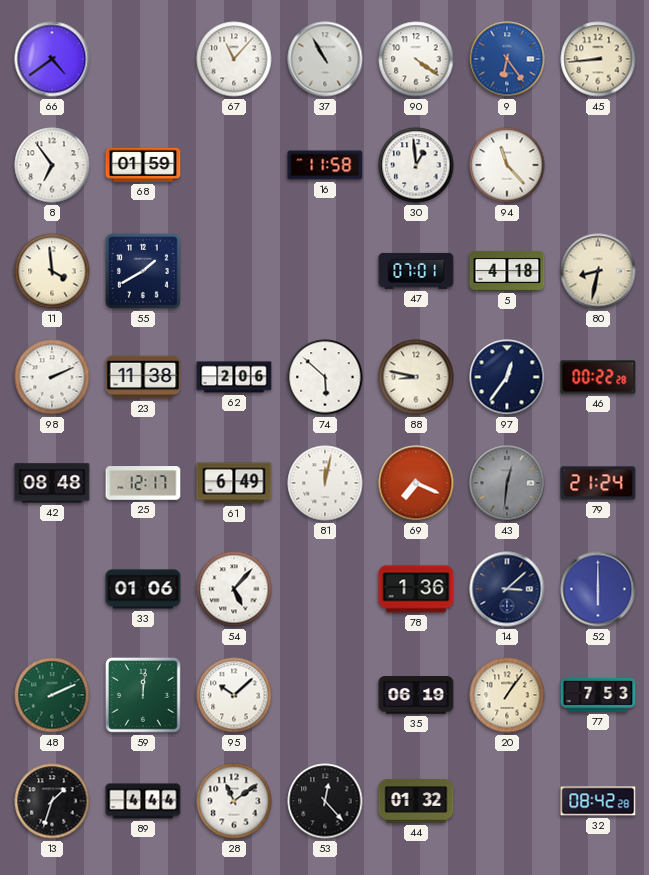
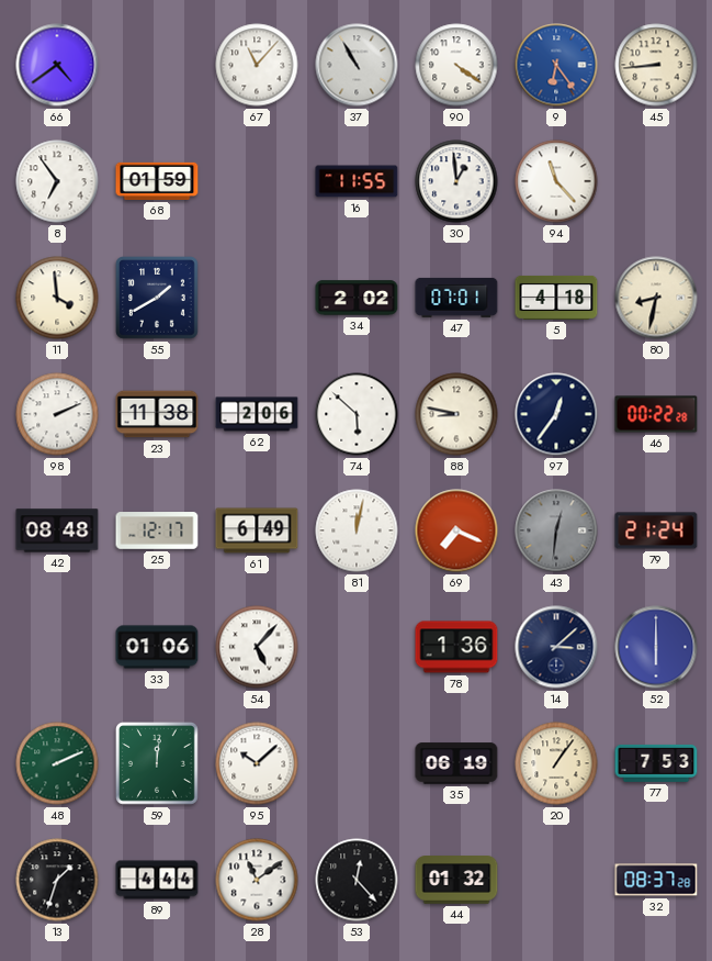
16: 11:58 -> 11:55
34: none -> 2:02
32: 08:42 -> 08:37
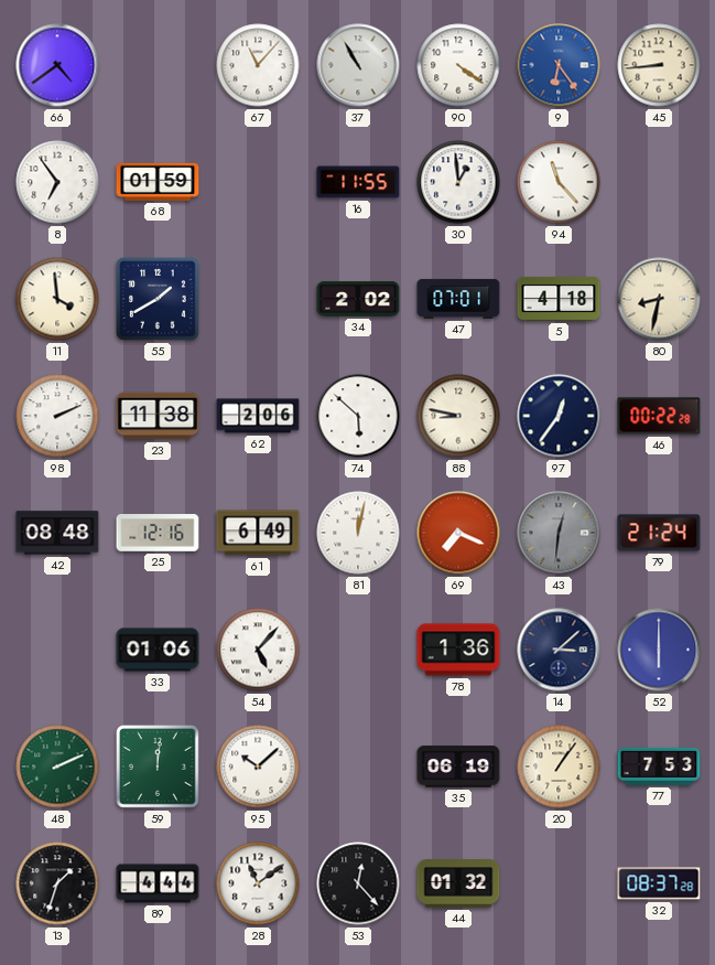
25: 12:17 -> 12:16
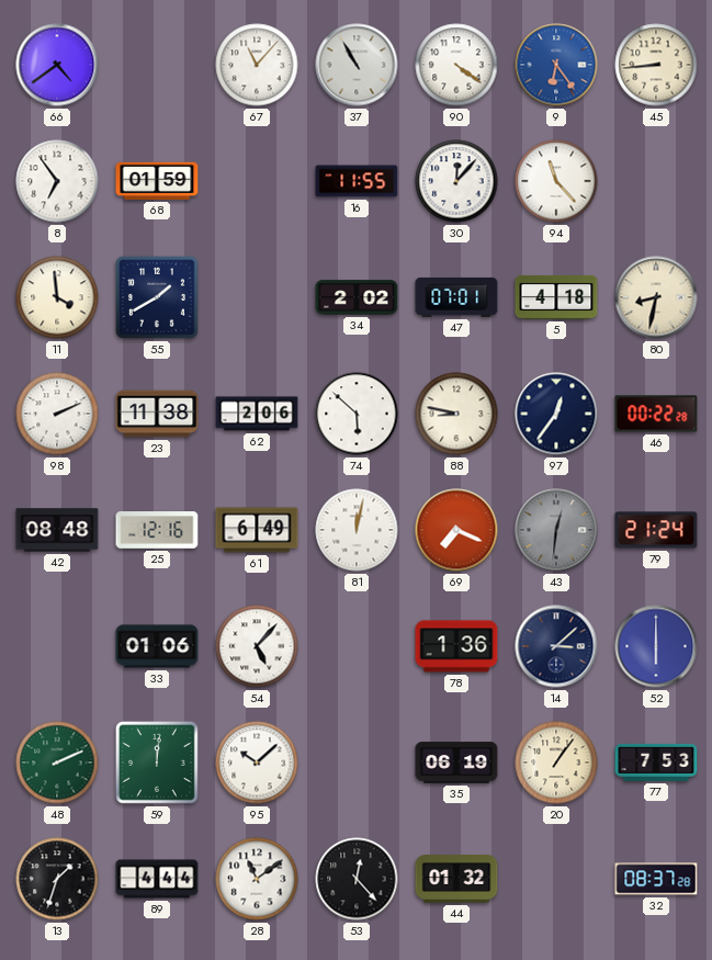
30: 12:59 -> 12:07
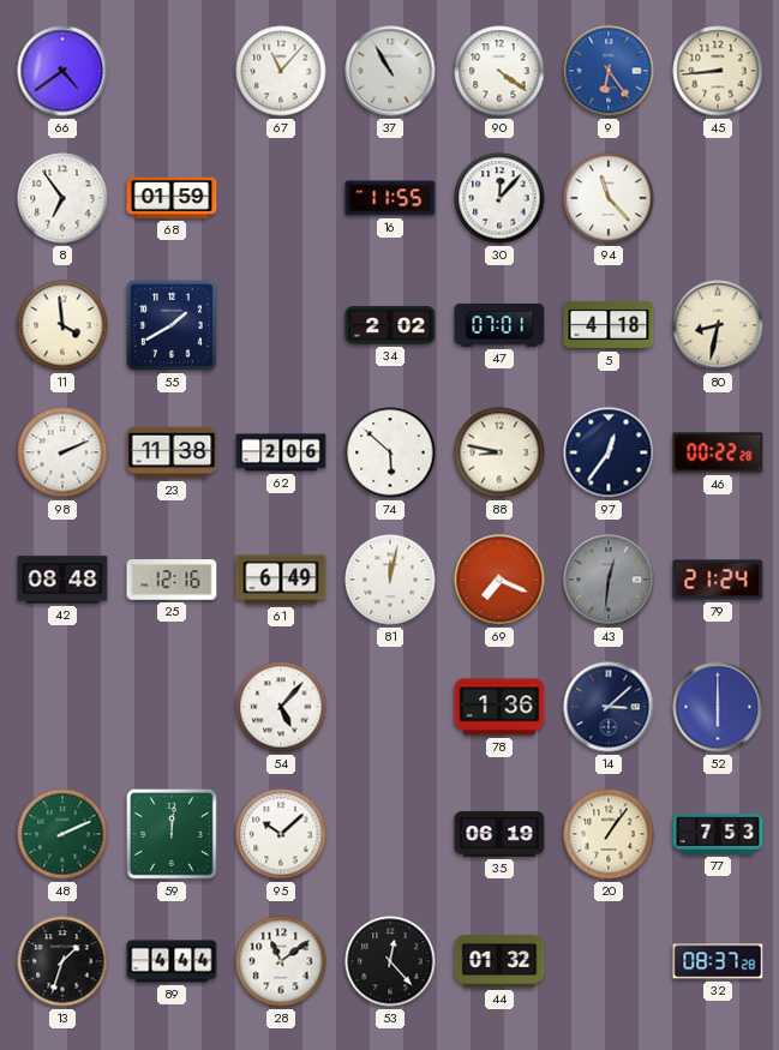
33: 01:06 -> none
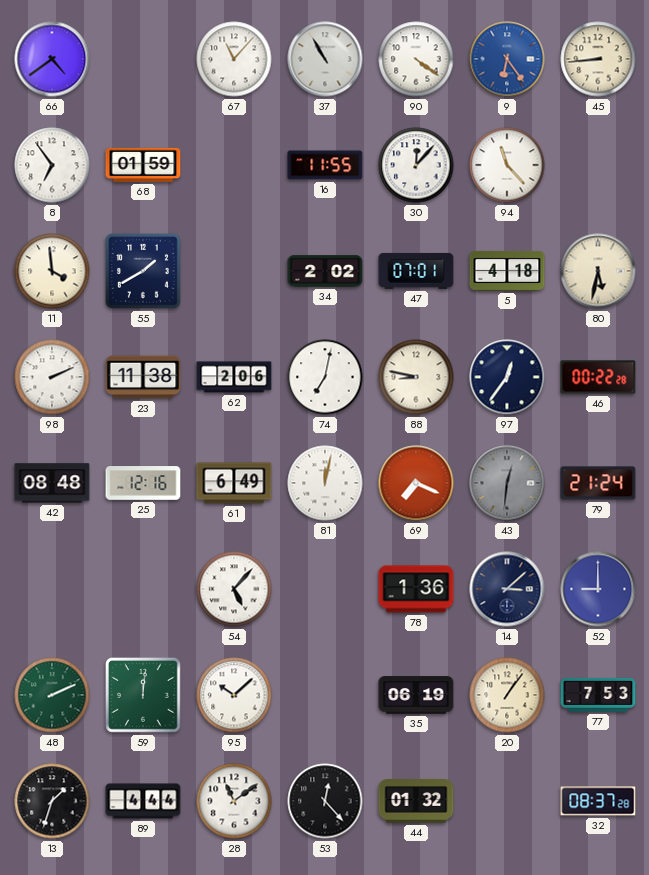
80: 8:32 -> 5:32
74: 5:52 -> 7:02
52: 6:00 -> 9:00
